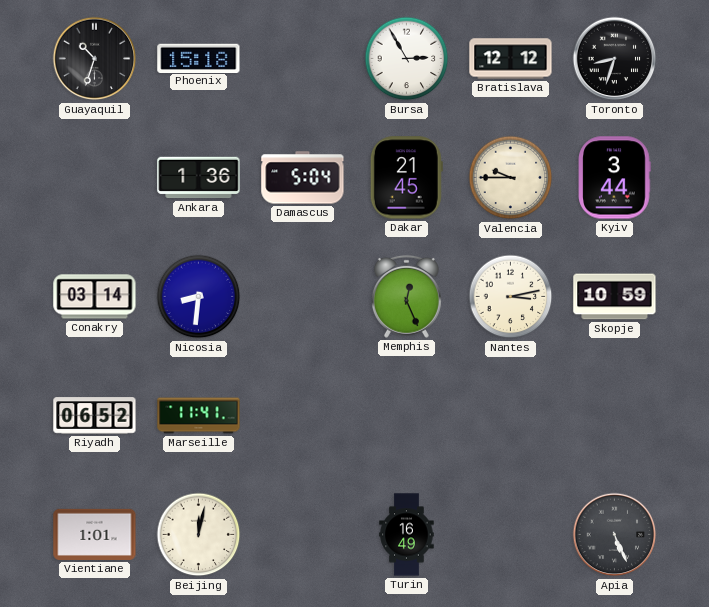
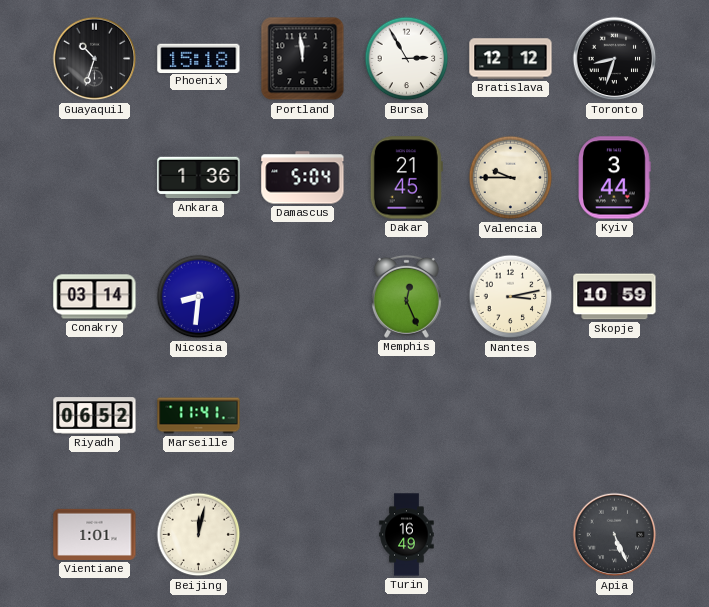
Portland: none -> 11:59
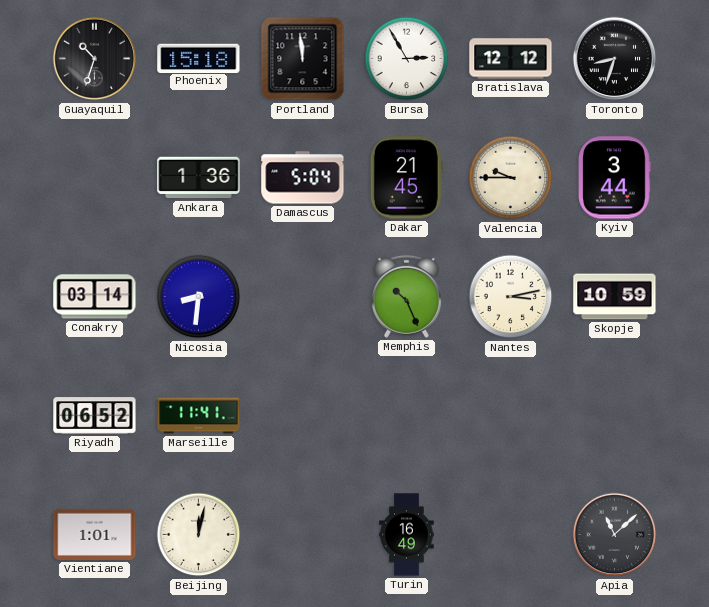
Memphis: 12:26 -> 10:26
Apia: 5:26 -> 11:08
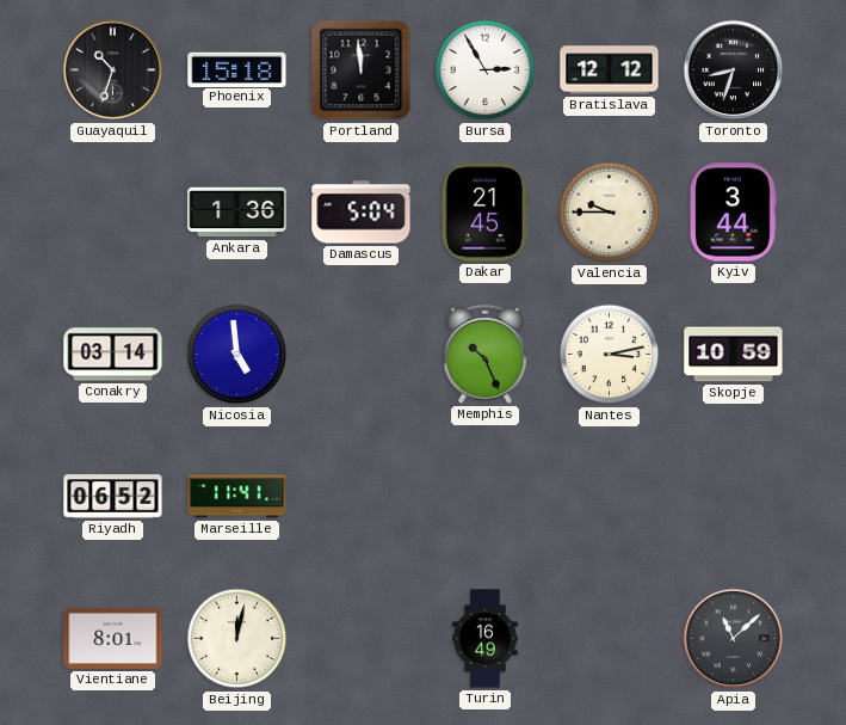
Nicosia: 8:31 -> 4:59
Vientiane: 1:01 -> 8:01
